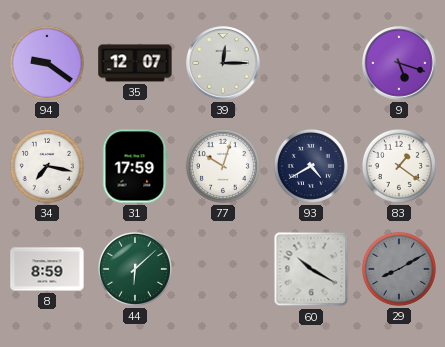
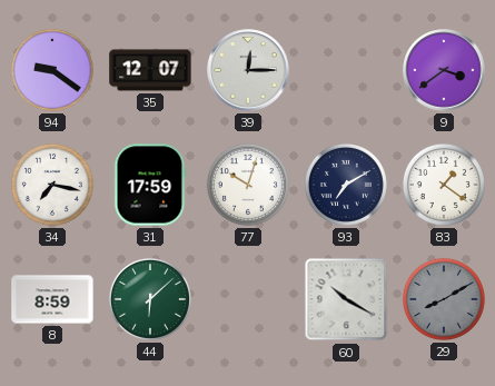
9: 5:18 -> 3:39
93: 4:40 -> 7:10
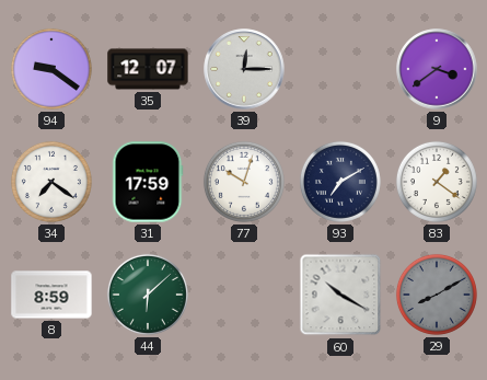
34: 7:17 -> 7:21
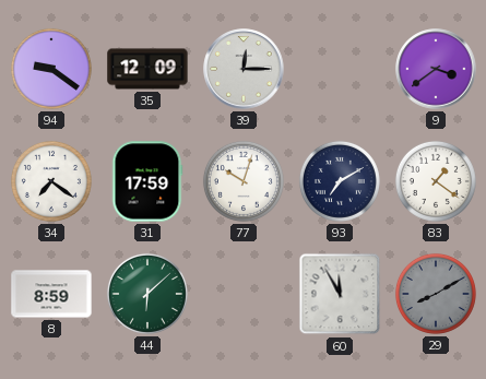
35: 12:07 -> 12:09
60: 10:20 -> 11:55
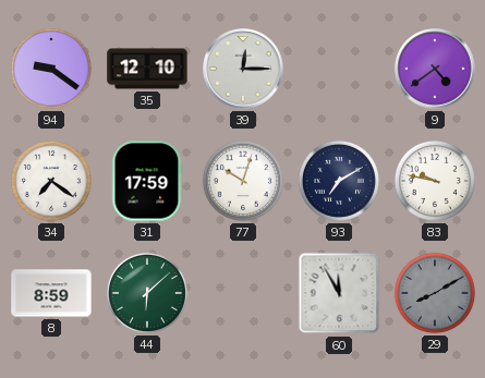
35: 12:09 -> 12:10
9: 3:39 -> 4:39
83: 1:21 -> 9:47
